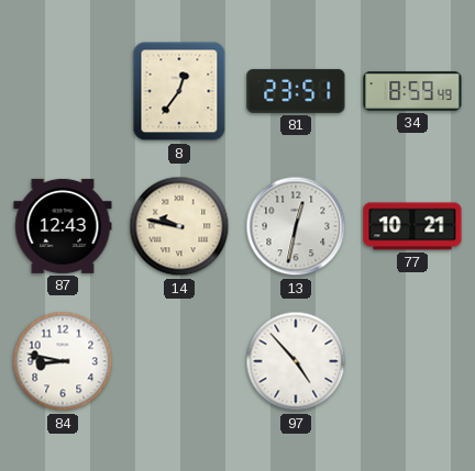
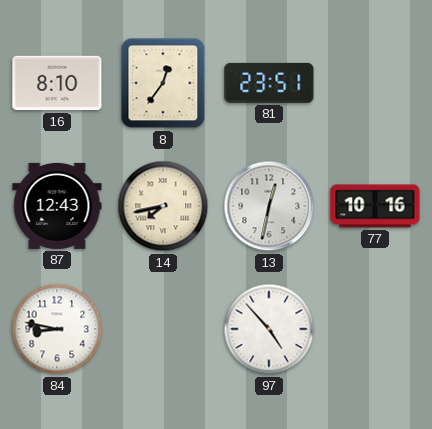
16: none -> 8:10
34: 8:59 -> none
14: 9:47 -> 7:43
77: 10:21 -> 10:16
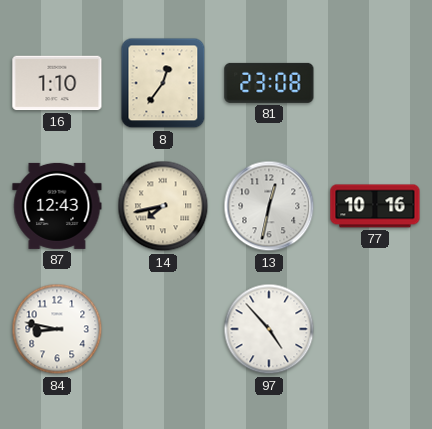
16: 8:10 -> 1:10
81: 23:51 -> 23:08
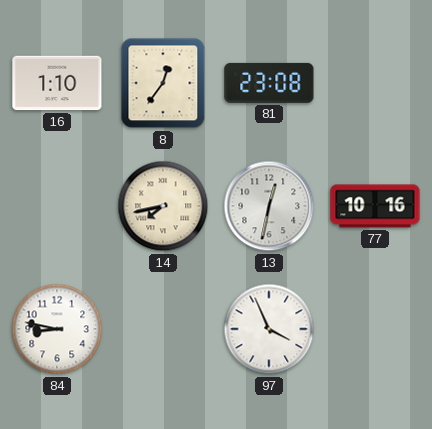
87: 12:43 -> none
97: 4:53 -> 3:56
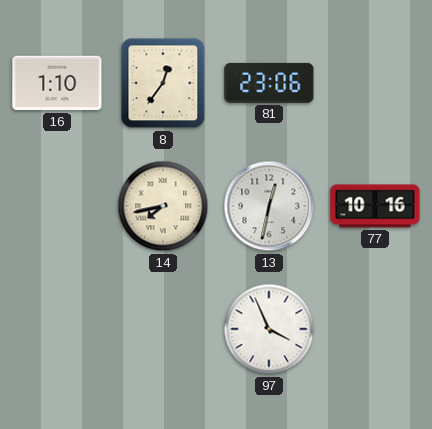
81: 23:08 -> 23:06
84: 8:47 -> none
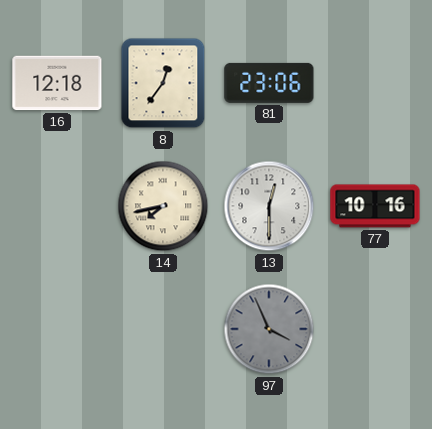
16: 1:10 -> 12:18
13: 12:32 -> 12:30
97 dial: white -> grey
